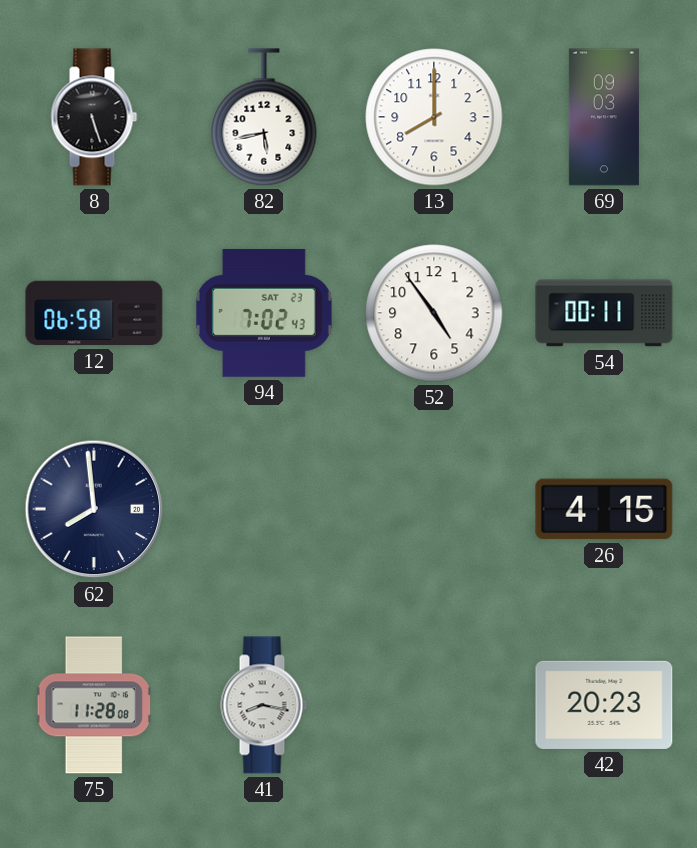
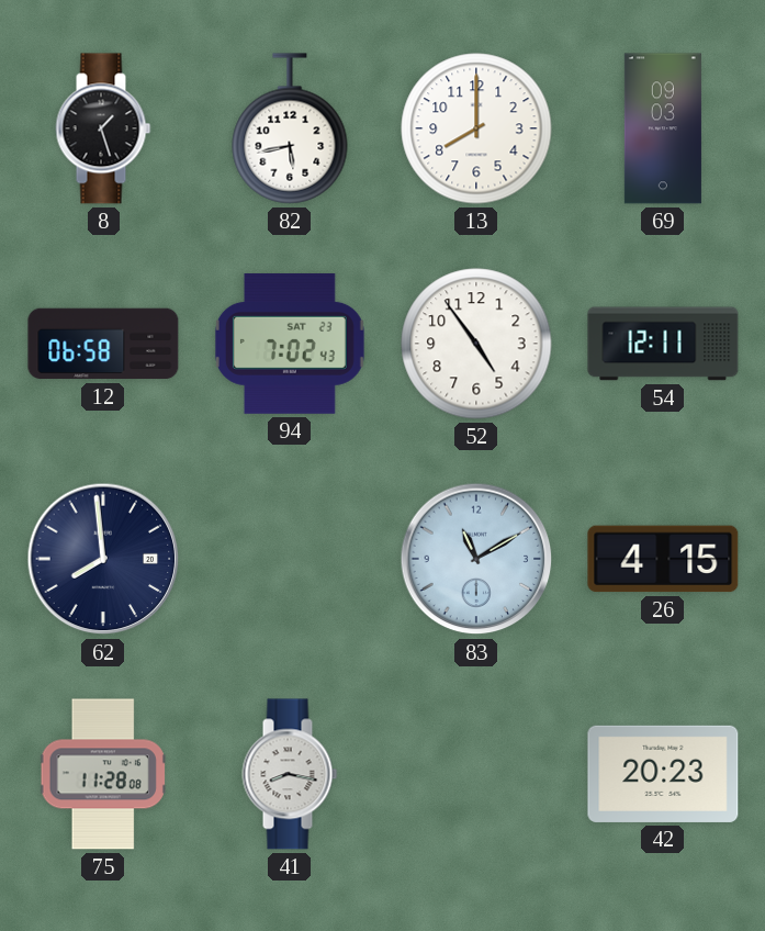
8: 5:27 -> 1:27
54: 00:11 -> 12:11
83: none -> 11:10
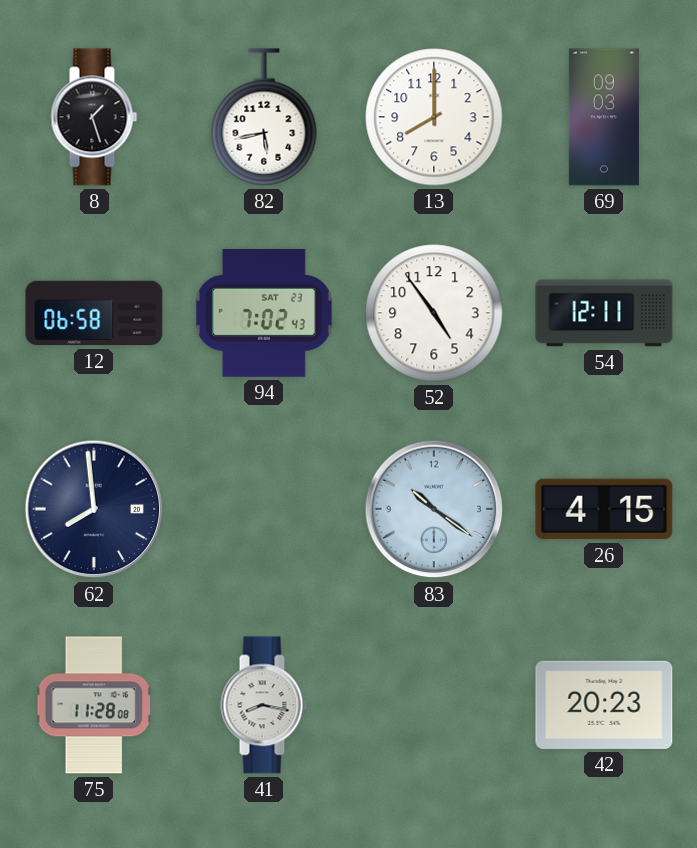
83: 11:10 -> 10:21
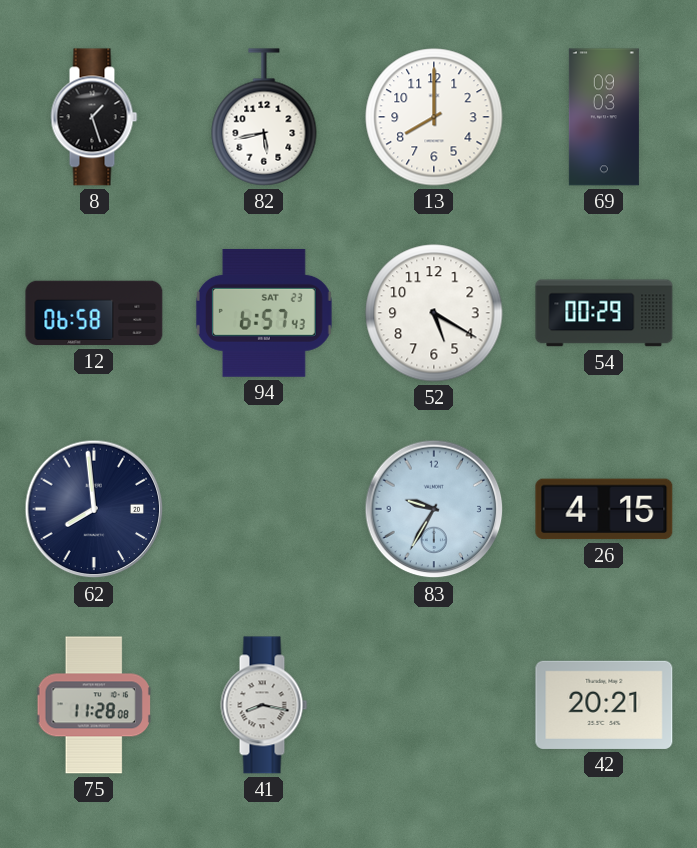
94: 7:02 -> 6:57
52: 4:54 -> 5:20
54: 12:11 -> 00:29
83: 10:21 -> 9:35
42: 20:23 -> 20:21
